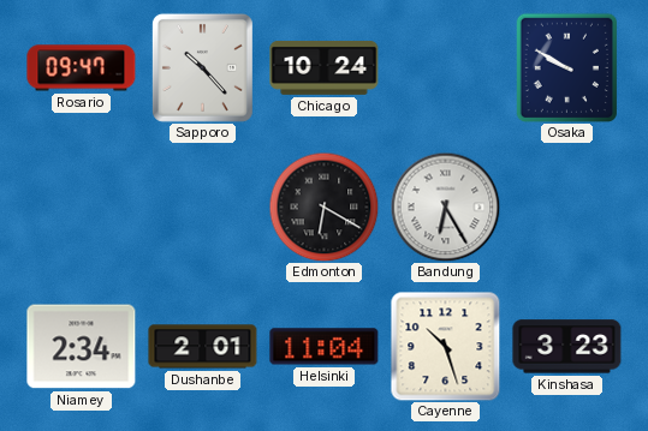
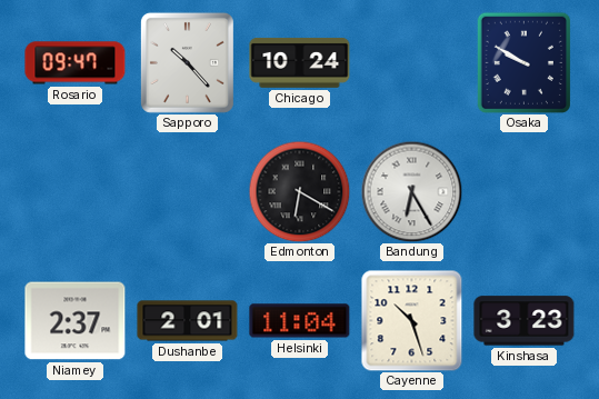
Niamey: 2:34 -> 2:37
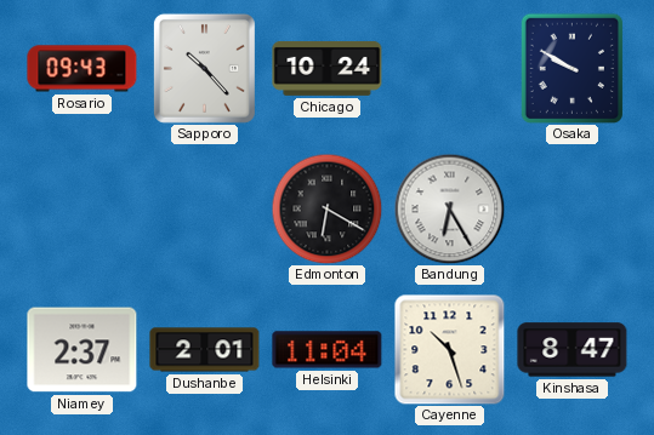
Rosario: 09:47 -> 09:43
Kinshasa: 3:23 -> 8:47
